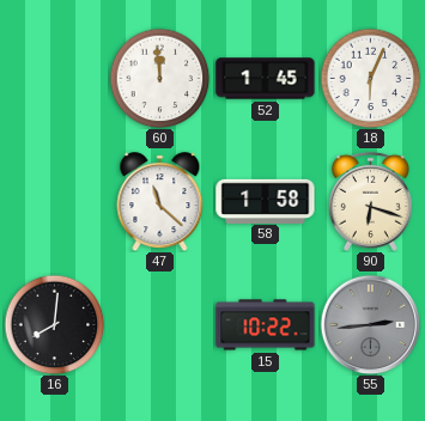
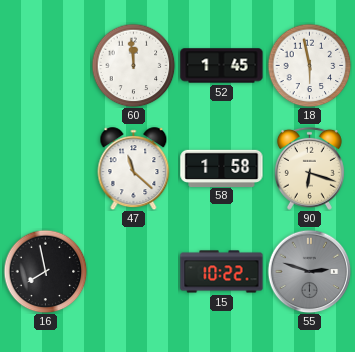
18: 6:04 -> 5:58
16: 8:01 -> 7:58
55: 2:44 -> 2:48
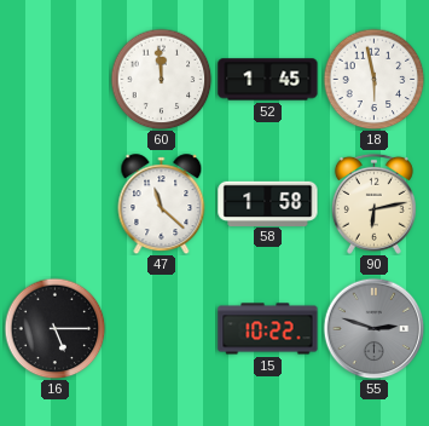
90: 6:18 -> 6:13
16: 7:58 -> 5:15
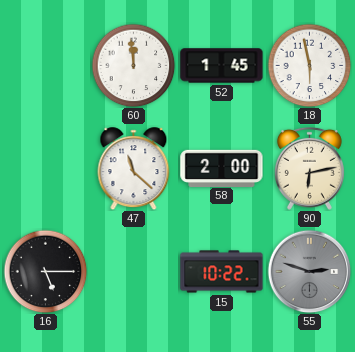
58: 1:58 -> 2:00
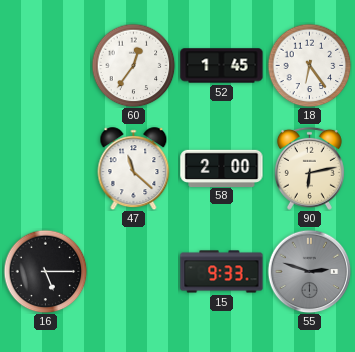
60: 11:59 -> 12:36
18: 5:58 -> 6:24
15: 10:22 -> 9:33
